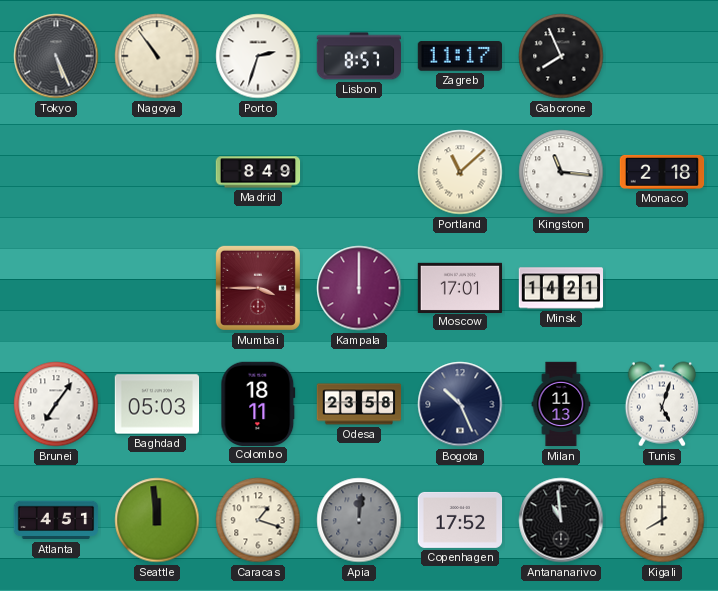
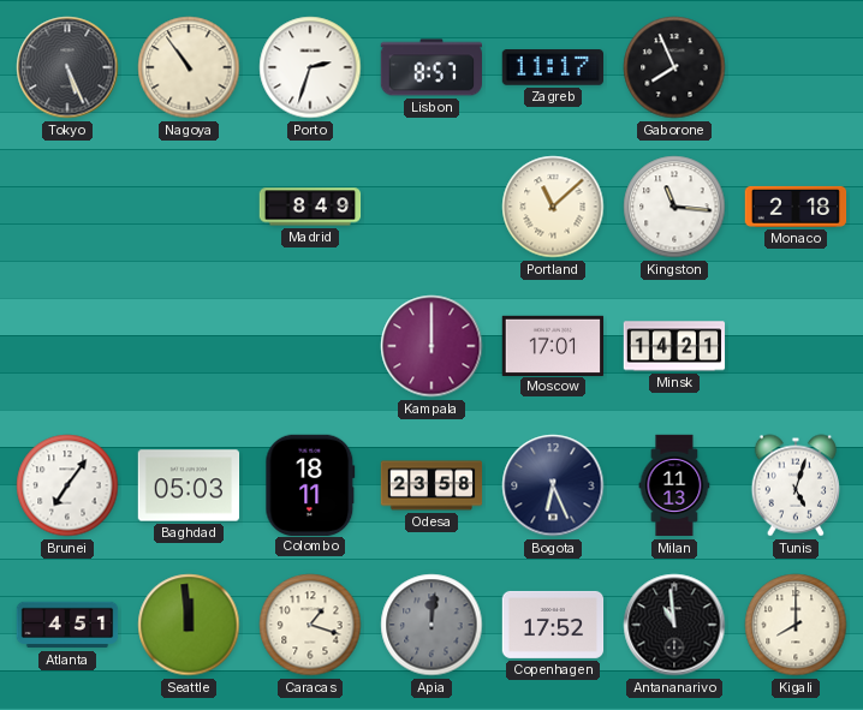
Mumbai: 3:45 -> none
Bogota: 10:26 -> 6:26
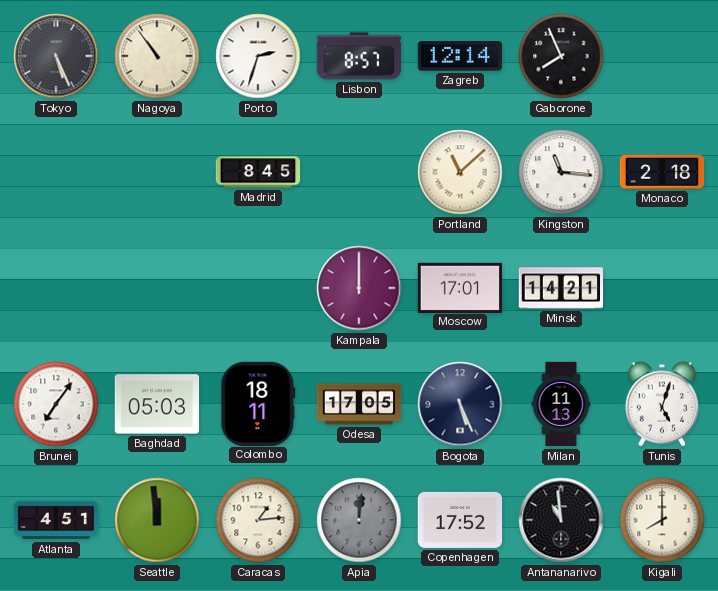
Zagreb: 11:17 -> 12:14
Madrid: 8:49 -> 8:45
Odesa: 23:58 -> 17:05
Bogota: 6:26 -> 5:26
Caracas: 1:18 -> 1:14
